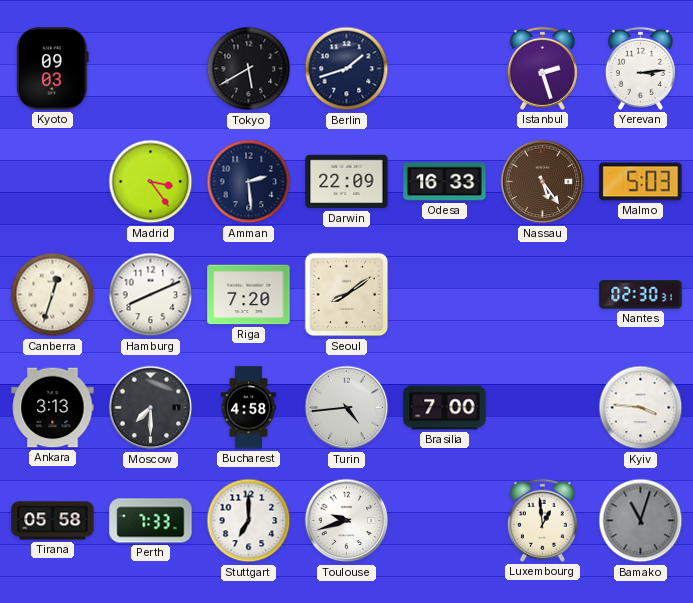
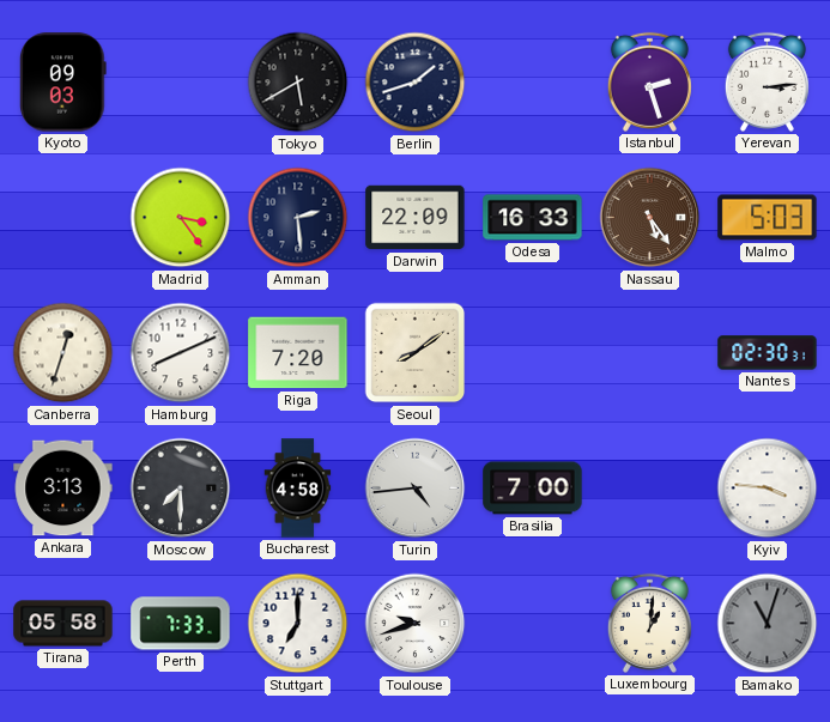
Luxembourg: 12:59 -> 1:01
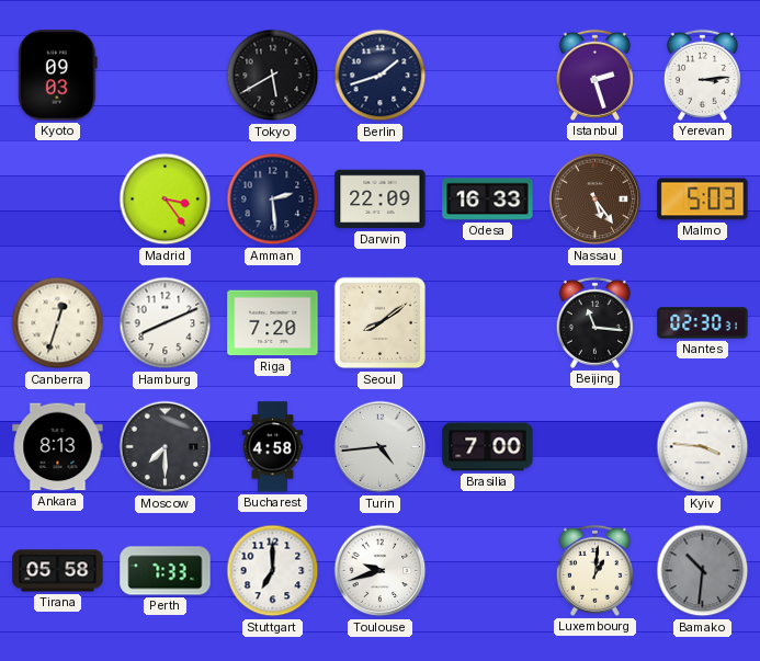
Beijing: none -> 11:16
Ankara: 3:13 -> 8:13
Bamako: 11:03 -> 10:31
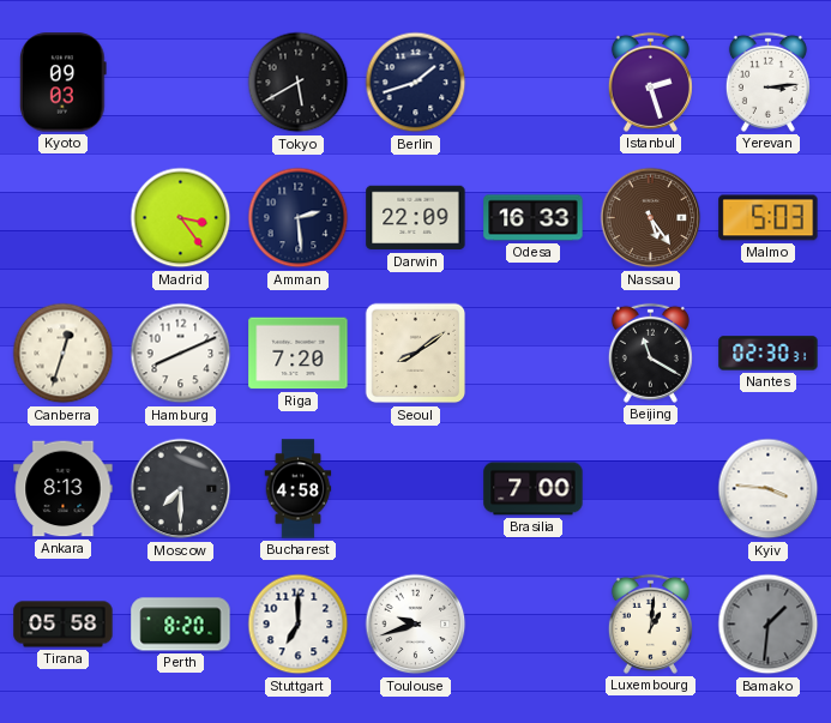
Beijing: 11:16 -> 11:20
Turin: 4:44 -> none
Perth: 7:33 -> 8:20
Bamako: 10:31 -> 1:31
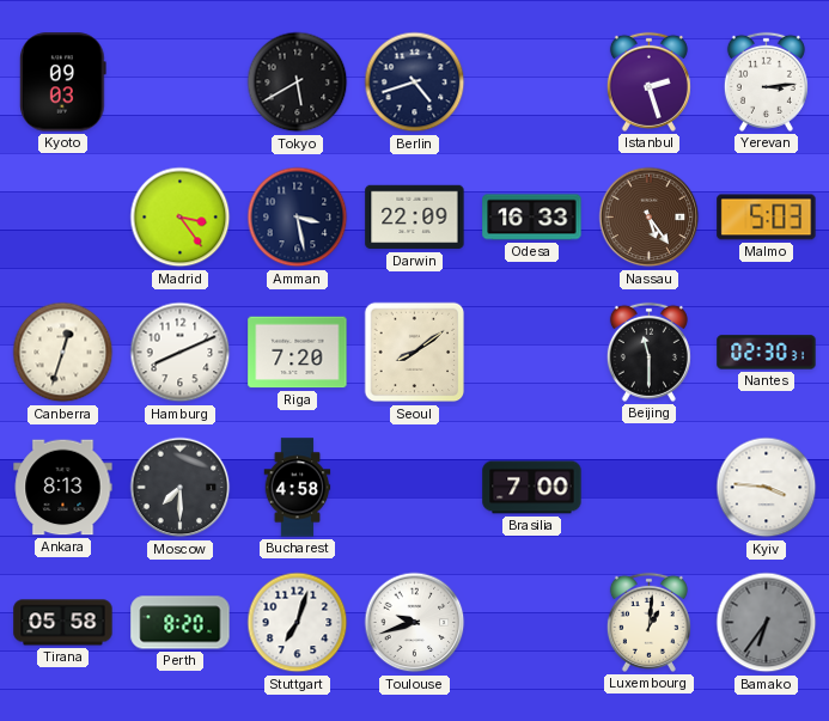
Berlin: 1:42 -> 4:42
Amman: 2:29 -> 3:28
Beijing: 11:20 -> 11:30
Stuttgart: 7:00 -> 7:03
Bamako: 1:31 -> 6:36
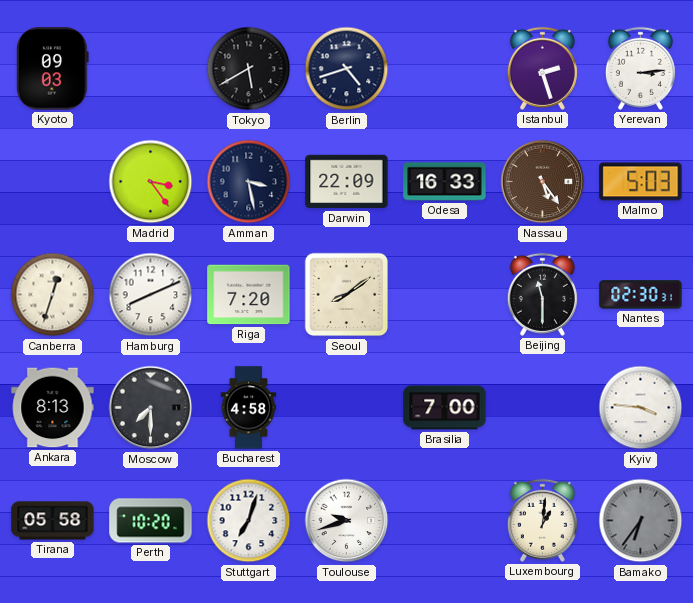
Perth: 8:20 -> 10:20
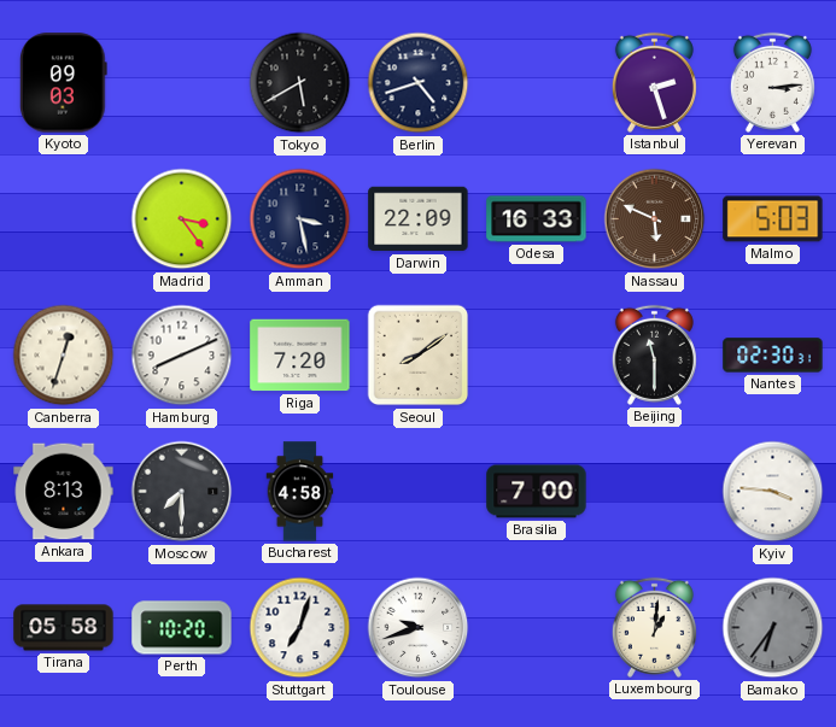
Nassau: 5:24 -> 5:49
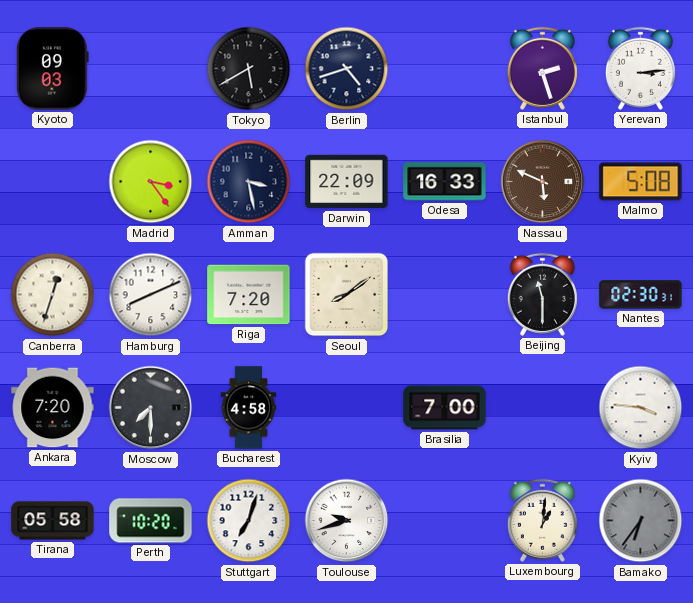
Malmo: 5:03 -> 5:08
Ankara: 8:13 -> 7:20
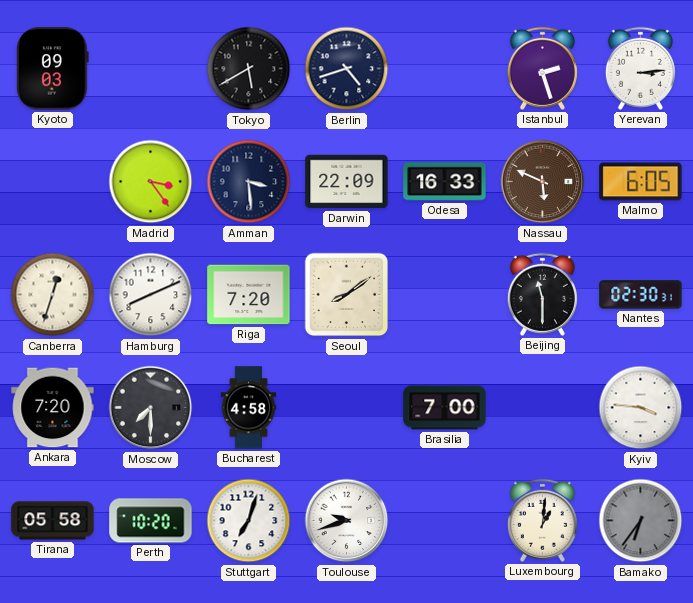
Amman: 3:28 -> 3:29
Malmo: 5:08 -> 6:05
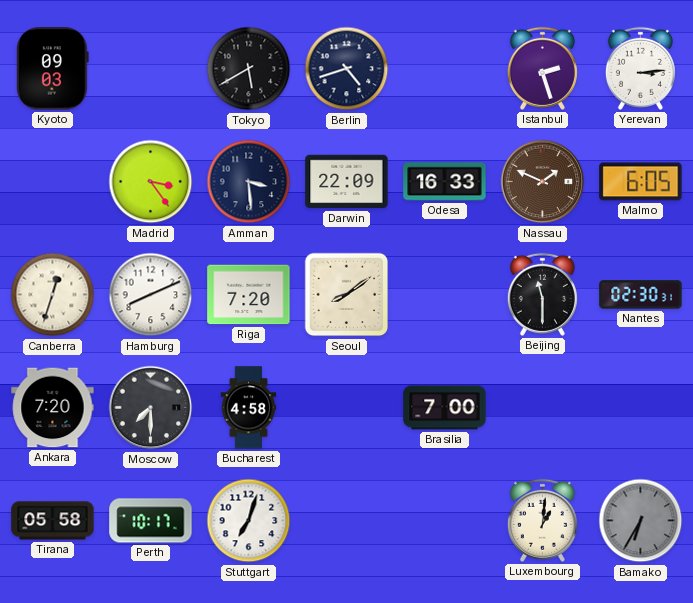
Nassau: 5:49 -> 1:49
Kyiv: 3:46 -> none
Perth: 10:20 -> 10:17
Toulouse: 9:42 -> none
Bamako: 6:36 -> 6:35
